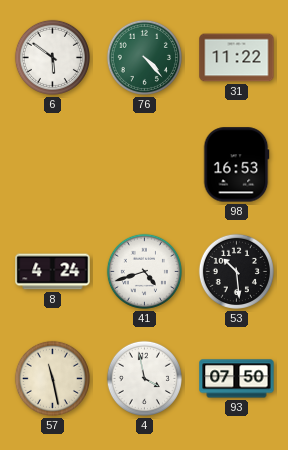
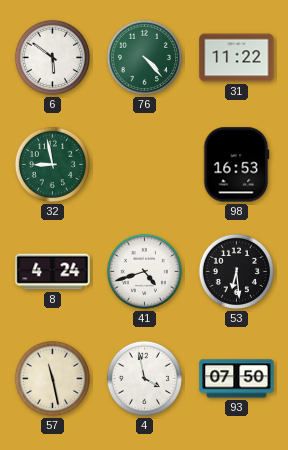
32: none -> 8:58
53: 10:29 -> 6:29
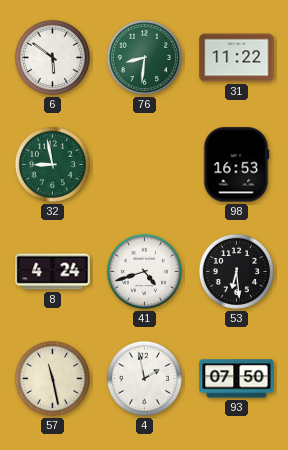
76: 4:23 -> 8:31
4: 3:58 -> 1:58
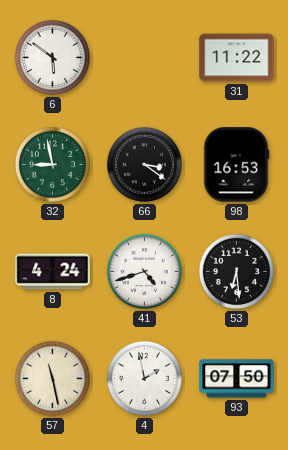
76: 8:31 -> none
66: none -> 3:21
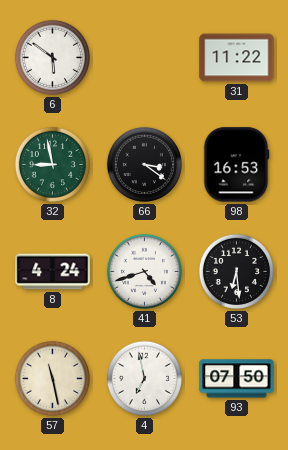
4: 1:58 -> 6:58
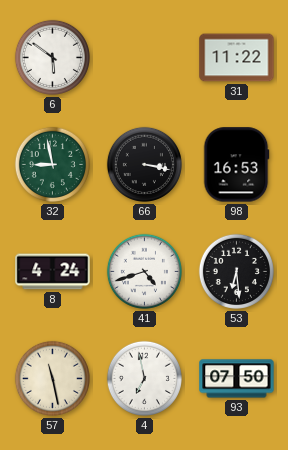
66: 3:21 -> 3:17
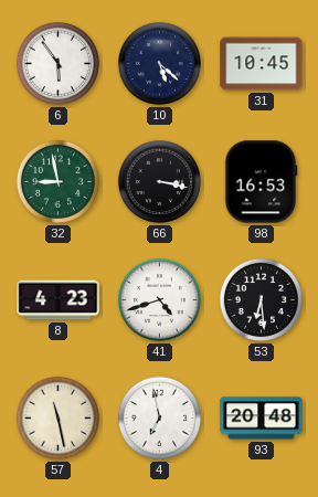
6: 5:51 -> 5:54
10: none -> 5:22
31: 11:22 -> 10:45
8: 4:24 -> 4:23
93: 07:50 -> 20:48
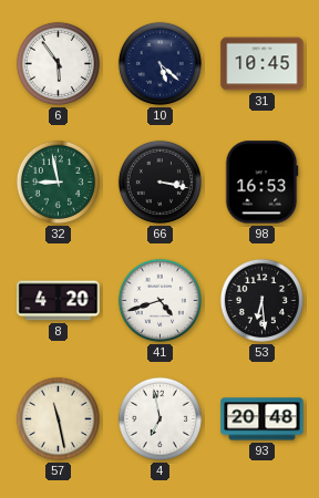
8: 4:23 -> 4:20
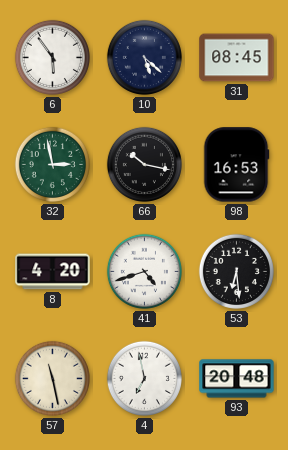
31: 10:45 -> 08:45
32: 8:58 -> 2:58
66: 3:17 -> 10:17
